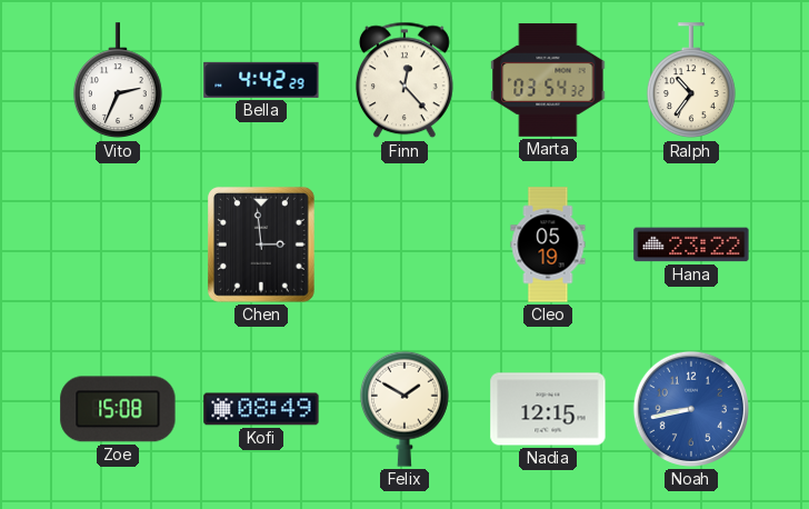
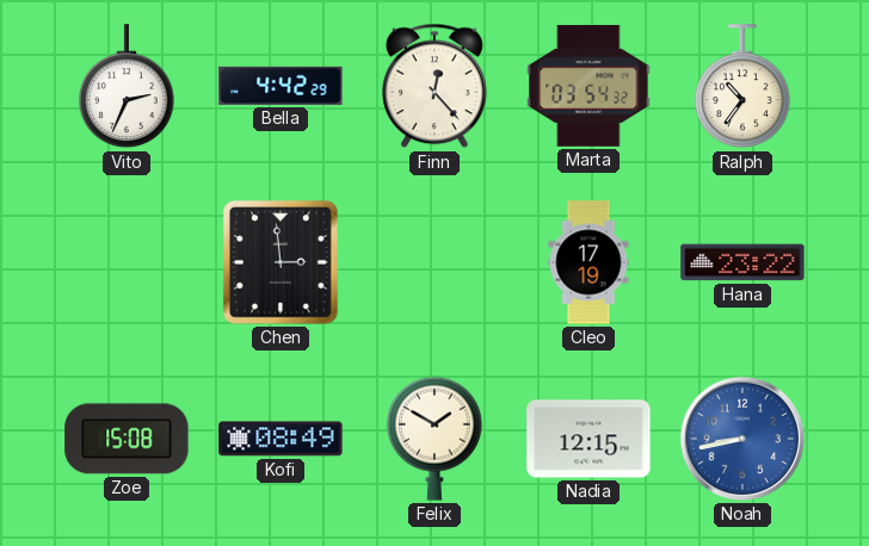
Cleo: 05:19 -> 17:19
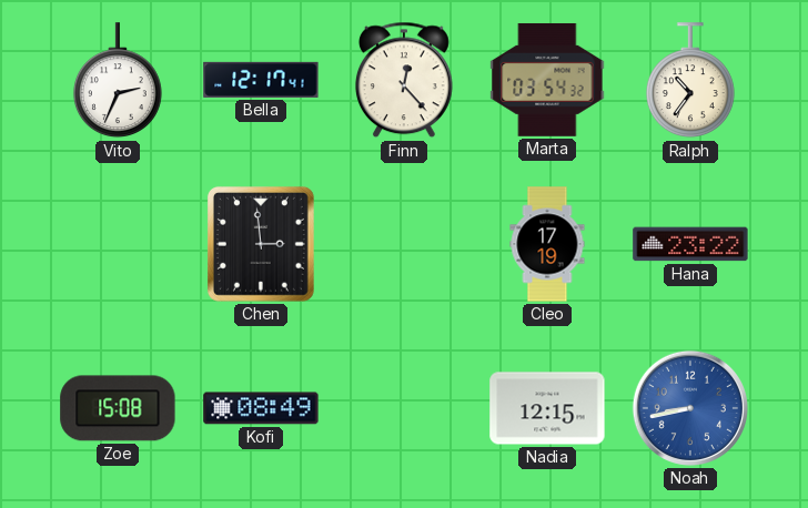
Bella: 4:42 -> 12:17
Felix: 1:50 -> none
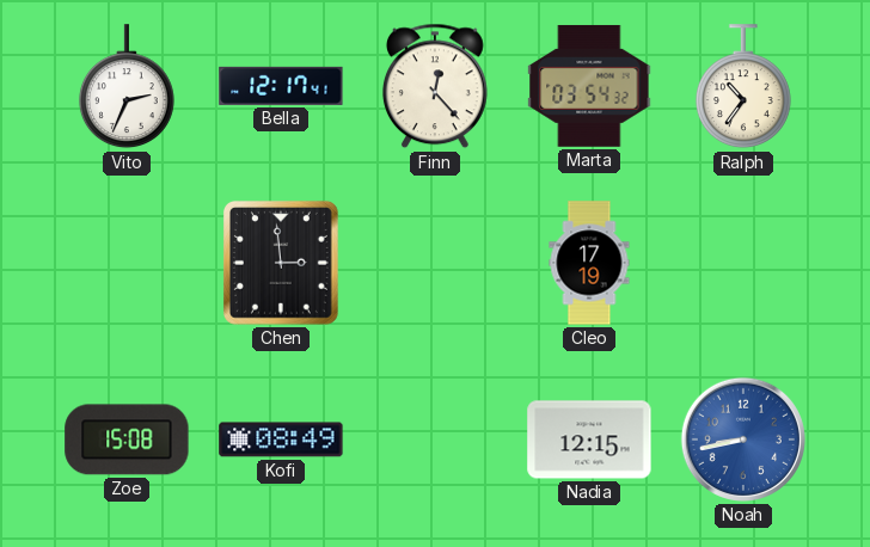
Hana: 23:22 -> none
